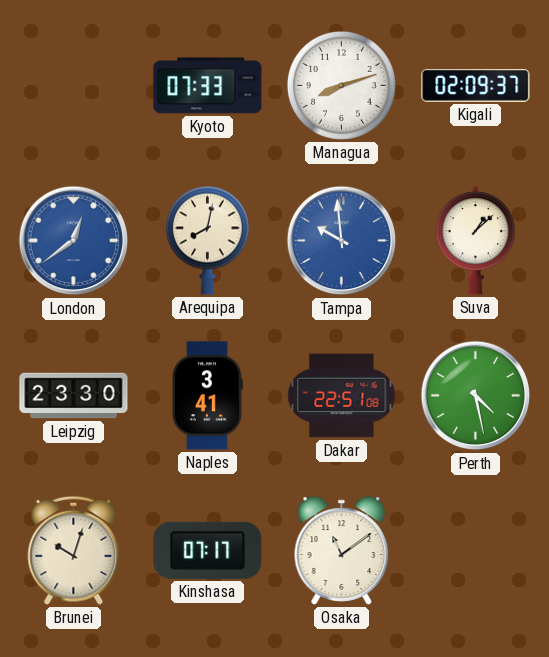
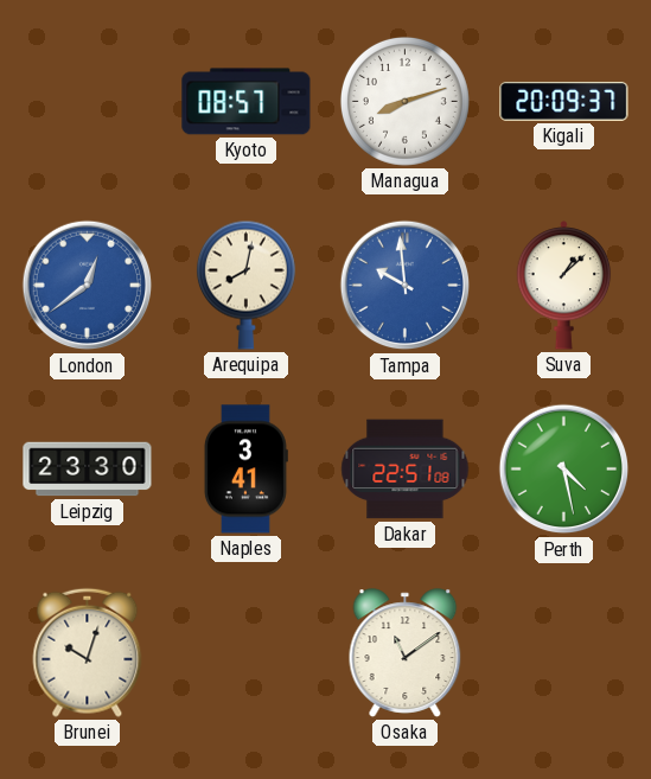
Kyoto: 07:33 -> 08:57
Kigali: 02:09 -> 20:09
Kinshasa: 07:17 -> none
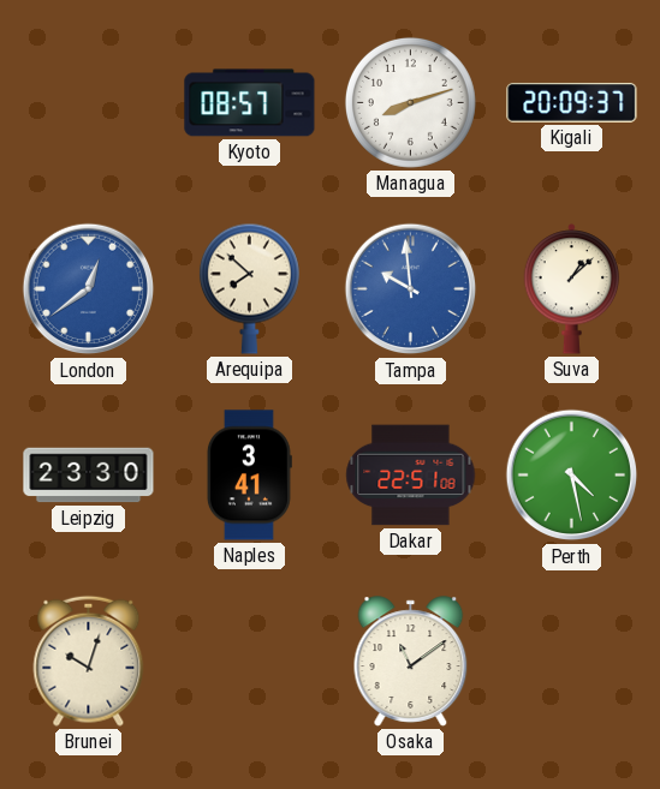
Arequipa: 8:02 -> 7:52
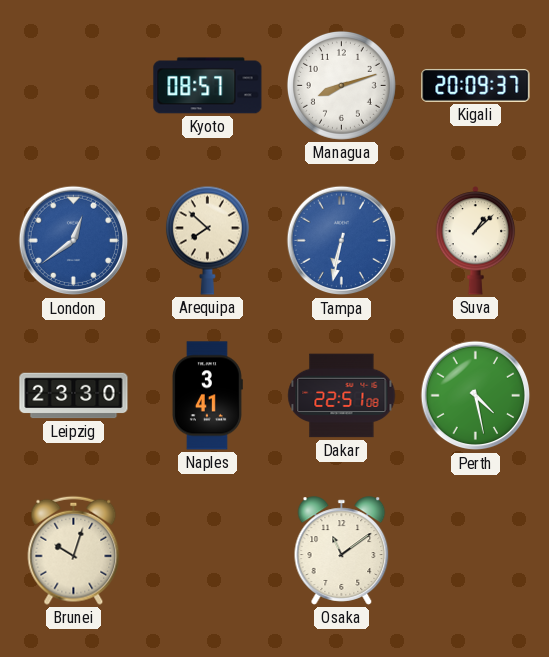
Tampa: 9:59 -> 6:32
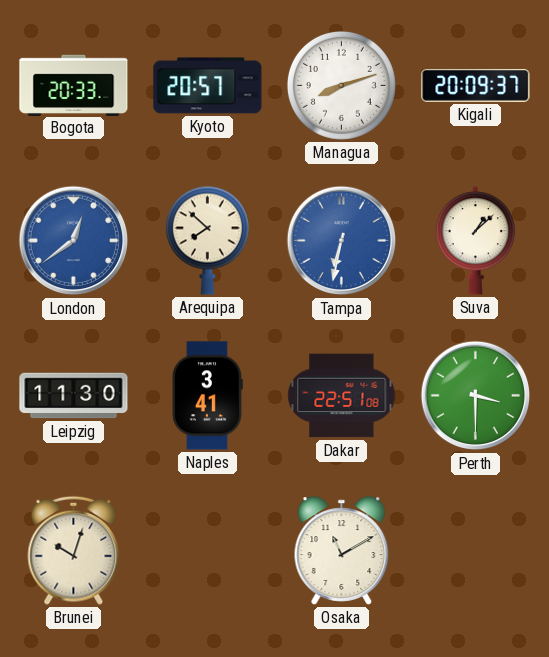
Bogota: none -> 20:33
Kyoto: 08:57 -> 20:57
Leipzig: 23:30 -> 11:30
Perth: 4:28 -> 3:30
Osaka: 11:09 -> 11:10
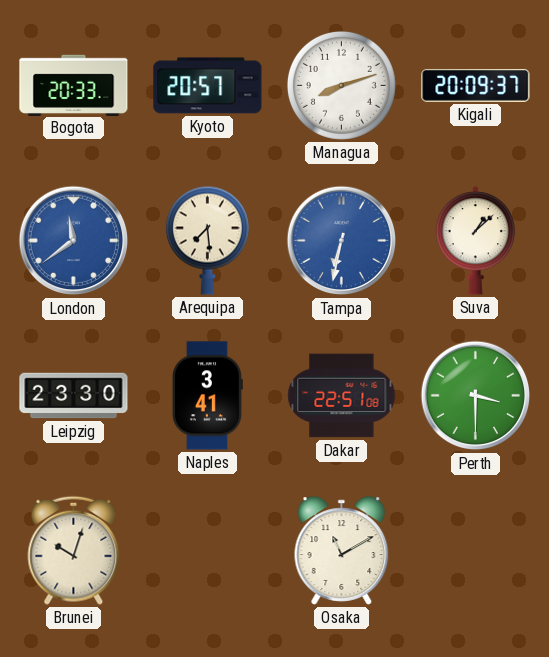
London: 12:39 -> 11:39
Arequipa: 7:52 -> 7:29
Leipzig: 11:30 -> 23:30
